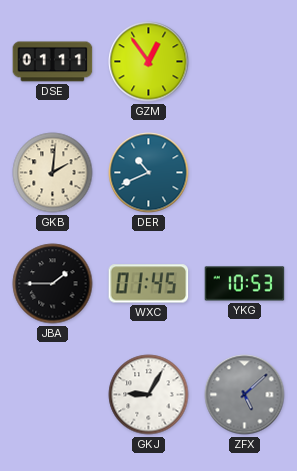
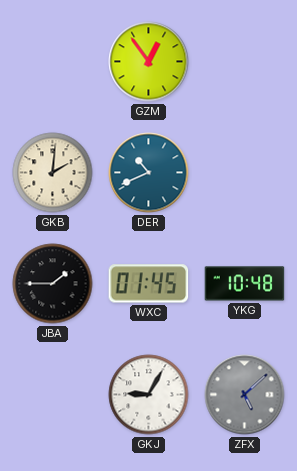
DSE: 01:11 -> none
YKG: 10:53 -> 10:48
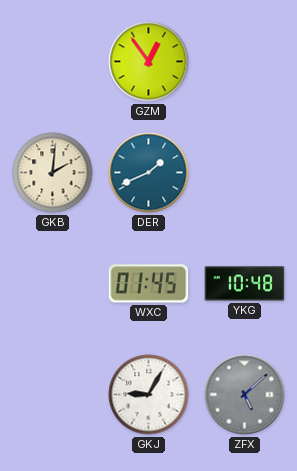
DER: 10:41 -> 1:41
JBA: 1:45 -> none
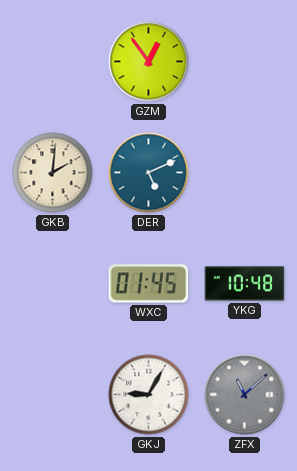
DER: 1:41 -> 5:11
ZFX: 5:08 -> 11:08
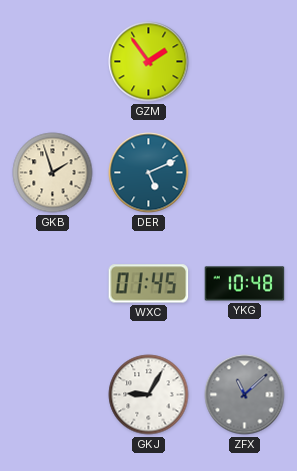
GZM: 12:54 -> 1:54
GKB: 2:01 -> 1:57
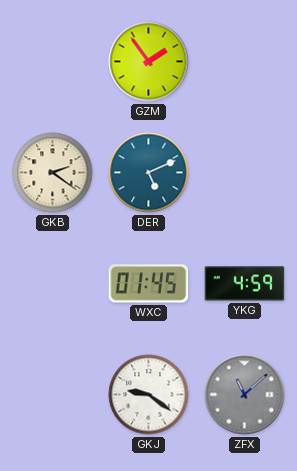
GKB: 1:57 -> 2:21
YKG: 10:48 -> 4:59
GKJ: 9:05 -> 9:21
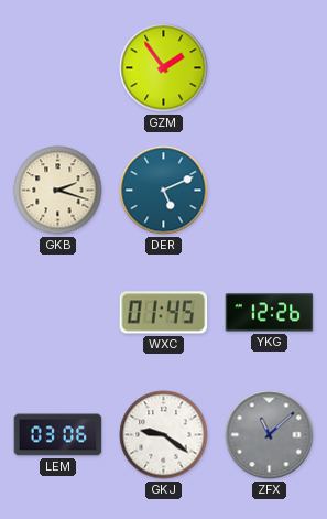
GKB: 2:21 -> 2:18
YKG: 4:59 -> 12:26
LEM: none -> 03:06
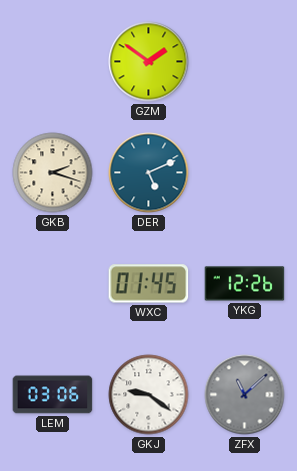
GZM: 1:54 -> 1:51
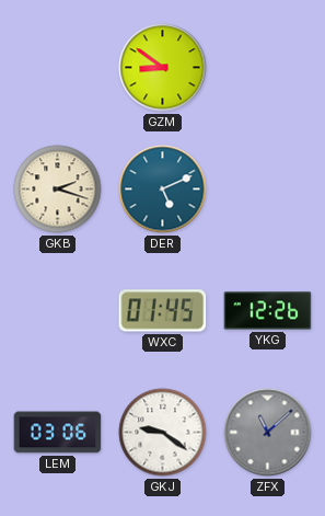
GZM: 1:51 -> 8:51
